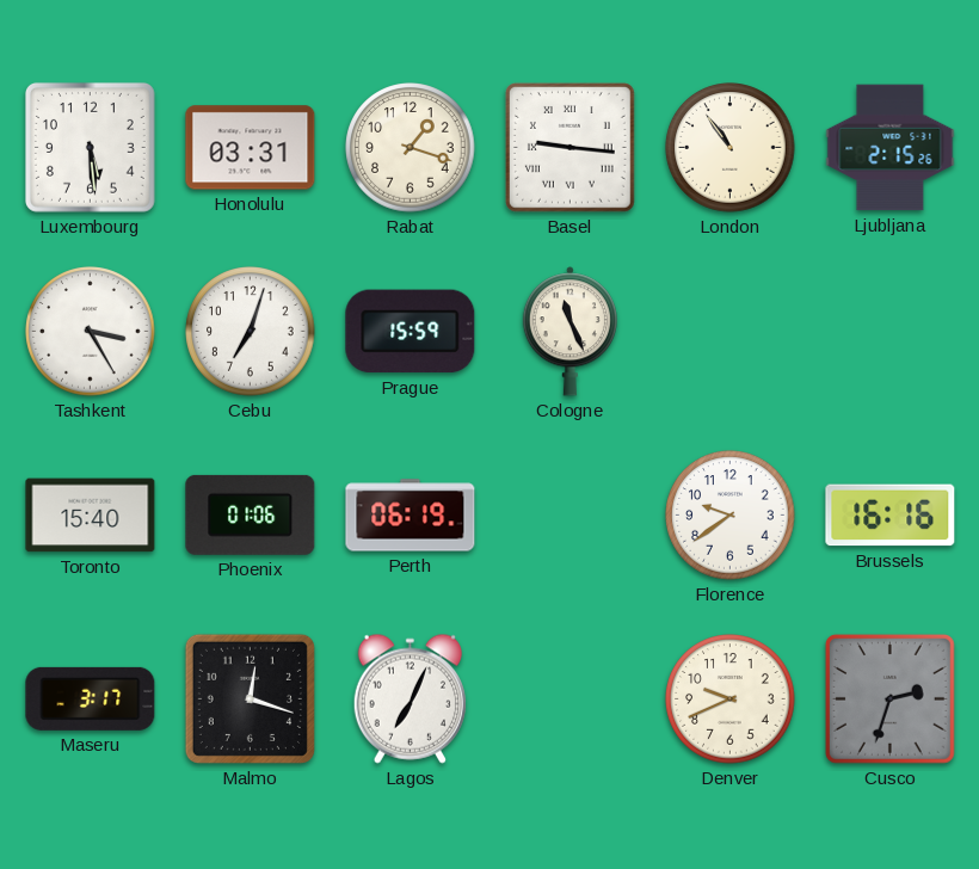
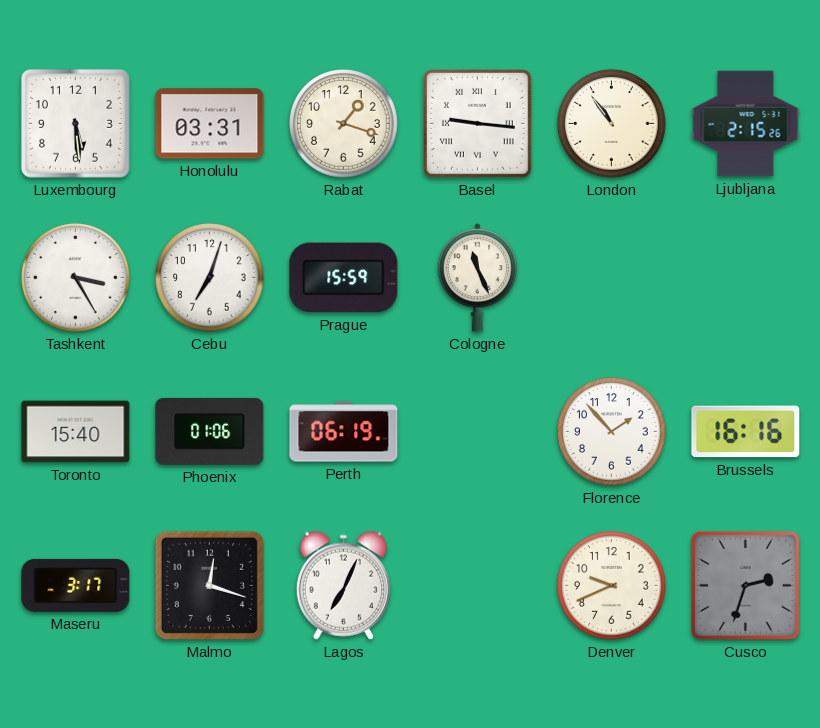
Florence: 9:39 -> 1:53
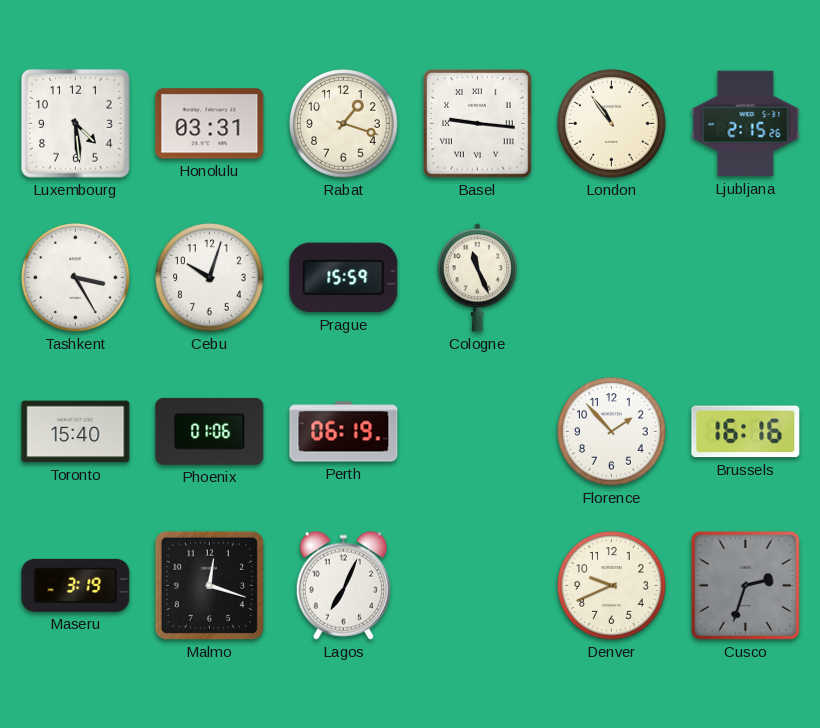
Luxembourg: 5:29 -> 4:29
Cebu: 7:03 -> 10:03
Maseru: 3:17 -> 3:19
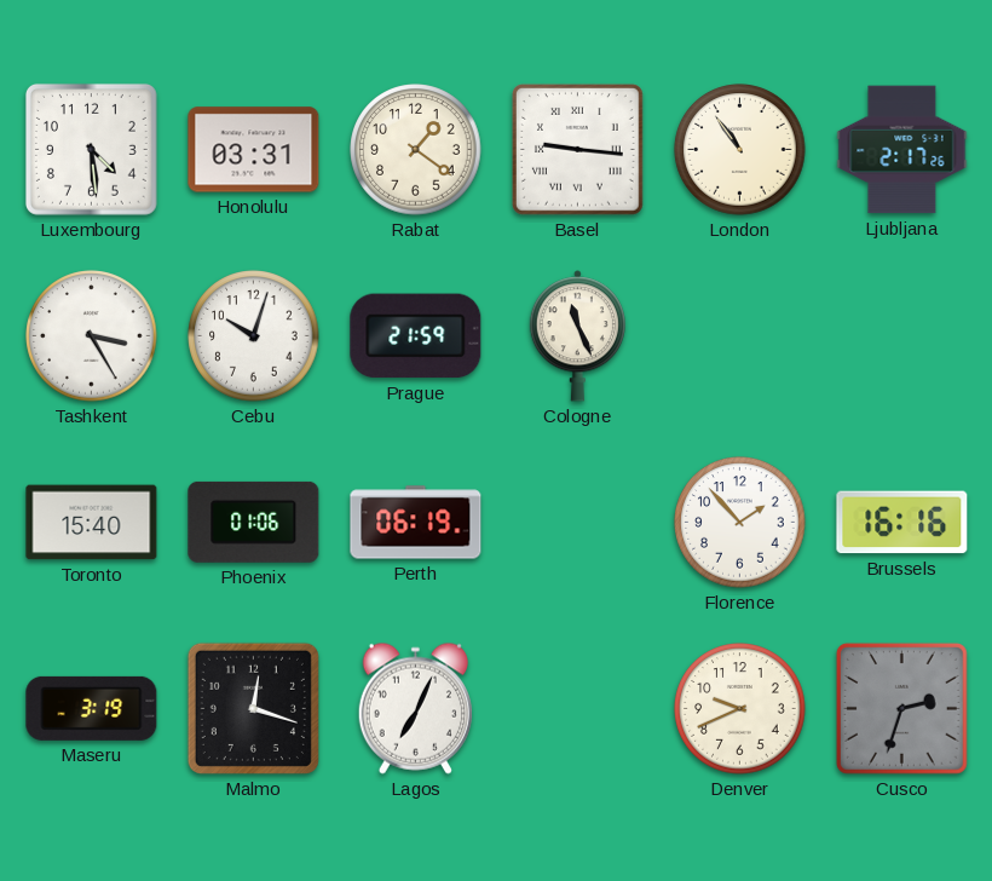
Rabat: 1:18 -> 1:21
Ljubljana: 2:15 -> 2:17
Prague: 15:59 -> 21:59
